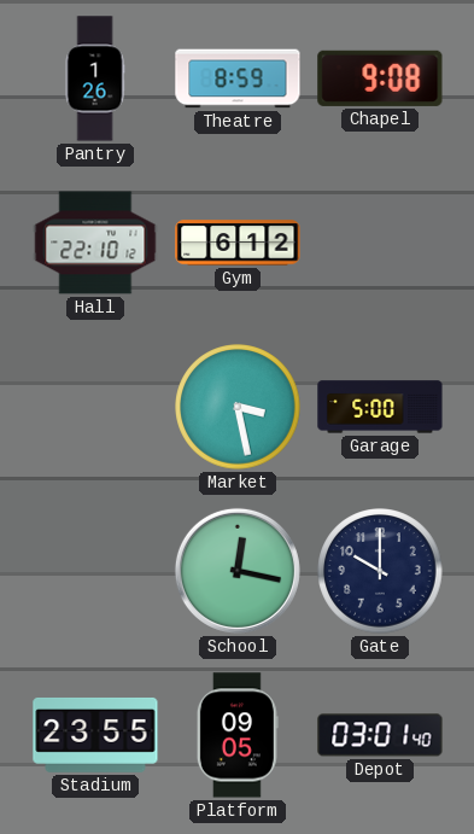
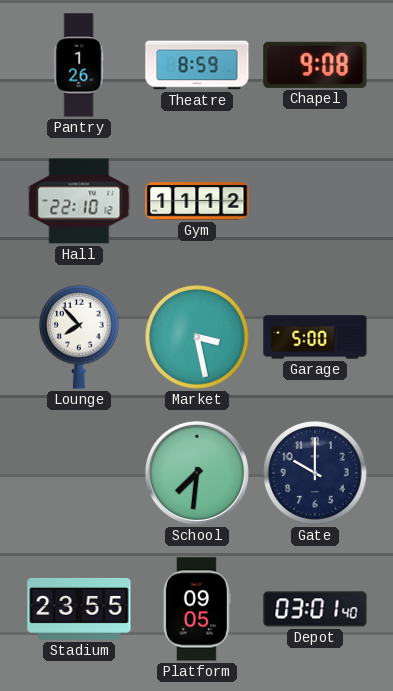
Gym: 6:12 -> 11:12
Lounge: none -> 7:53
School: 12:17 -> 7:31
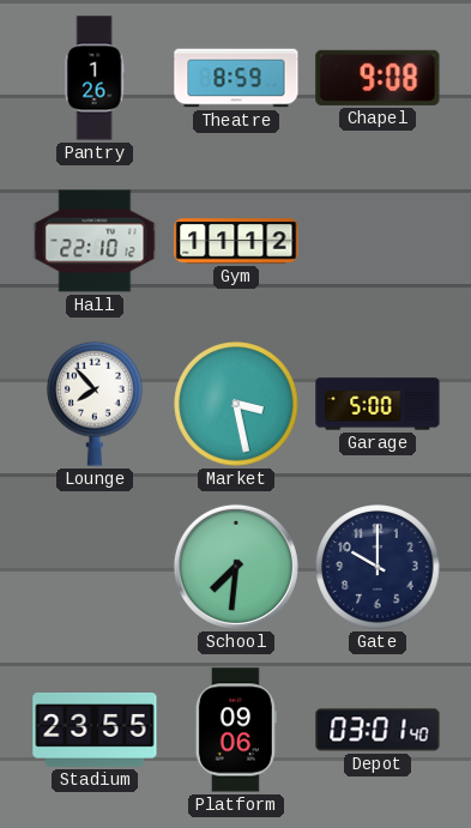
Platform: 09:05 -> 09:06
